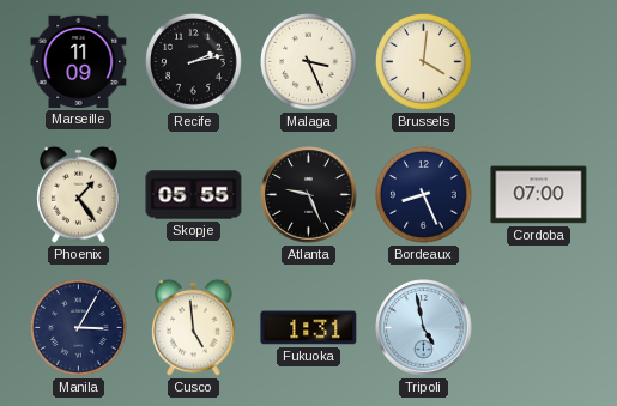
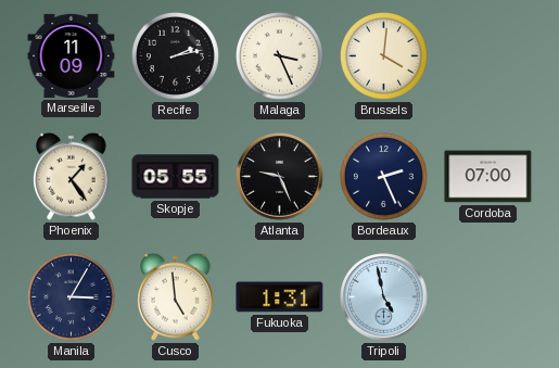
Bordeaux: 8:26 -> 2:26
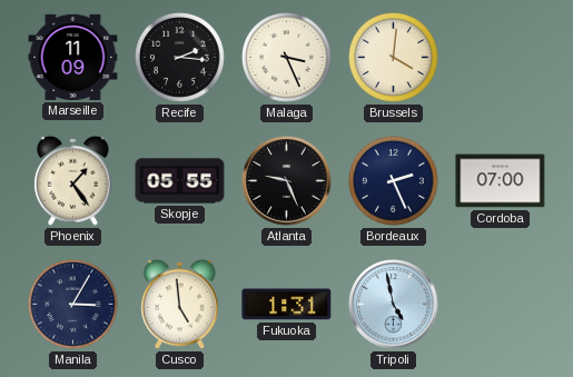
Recife: 2:13 -> 2:16
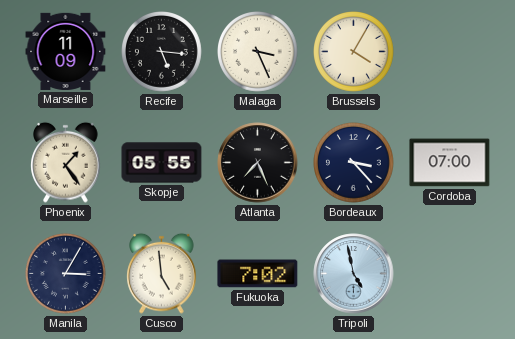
Recife: 2:16 -> 5:16
Brussels: 4:01 -> 4:05
Atlanta: 9:26 -> 7:26
Bordeaux: 2:26 -> 3:23
Fukuoka: 1:31 -> 7:02
